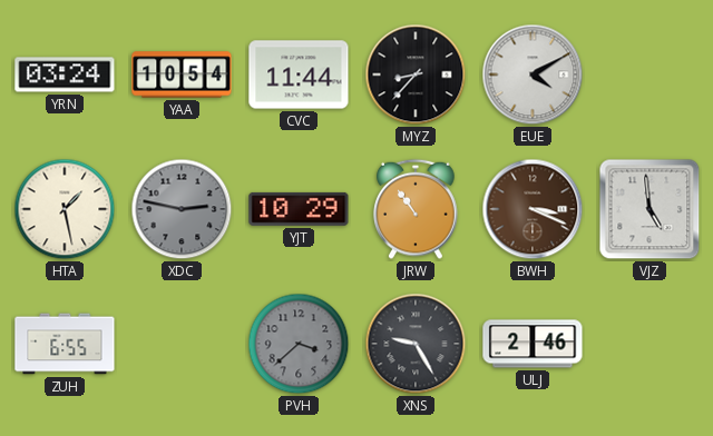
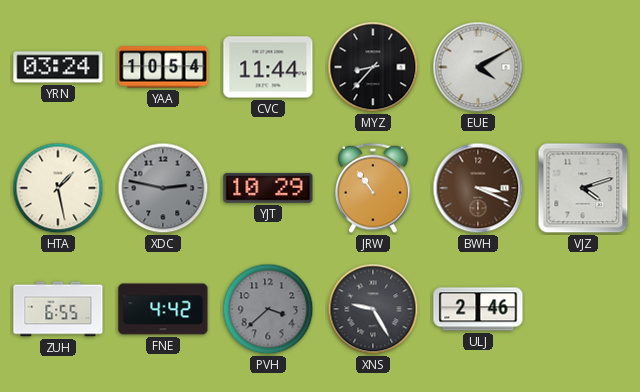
VJZ: 4:59 -> 4:12
FNE: none -> 4:42
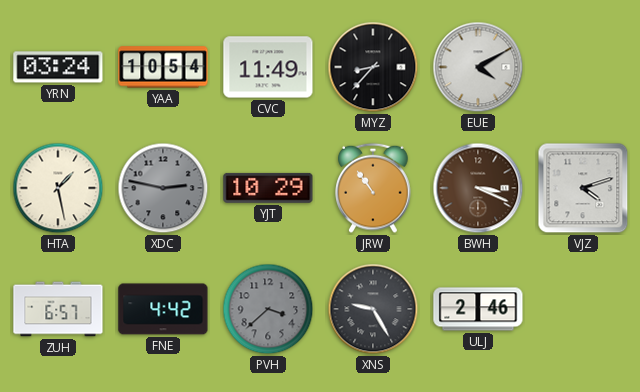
CVC: 11:44 -> 11:49
ZUH: 6:55 -> 6:57
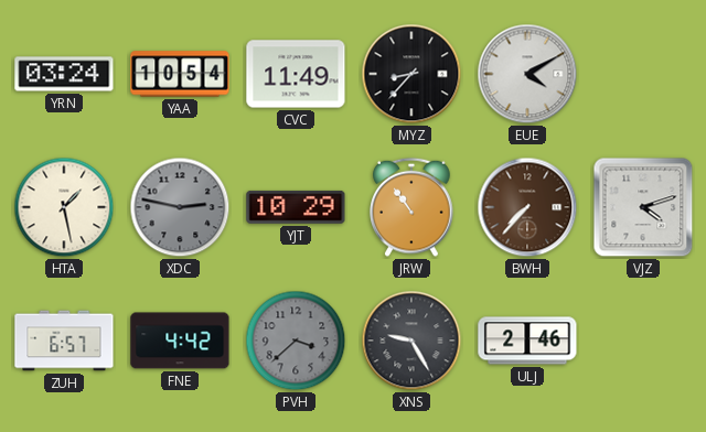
BWH: 3:19 -> 7:37
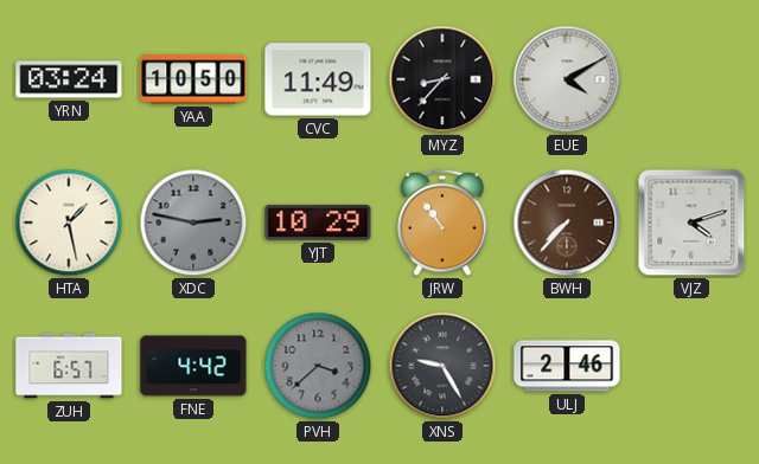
YAA: 10:54 -> 10:50
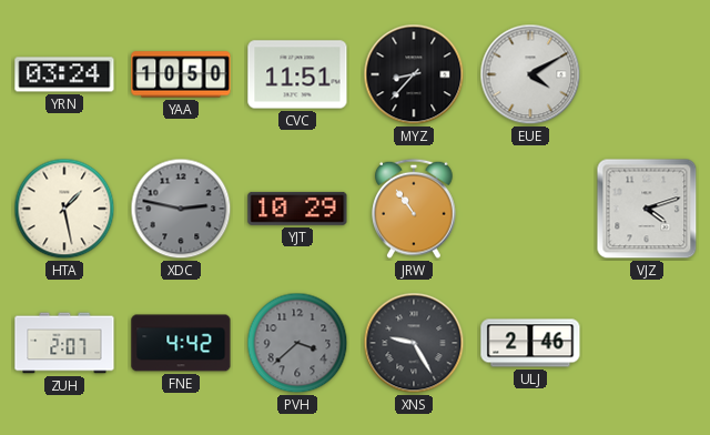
CVC: 11:49 -> 11:51
BWH: 7:37 -> none
ZUH: 6:57 -> 2:07
